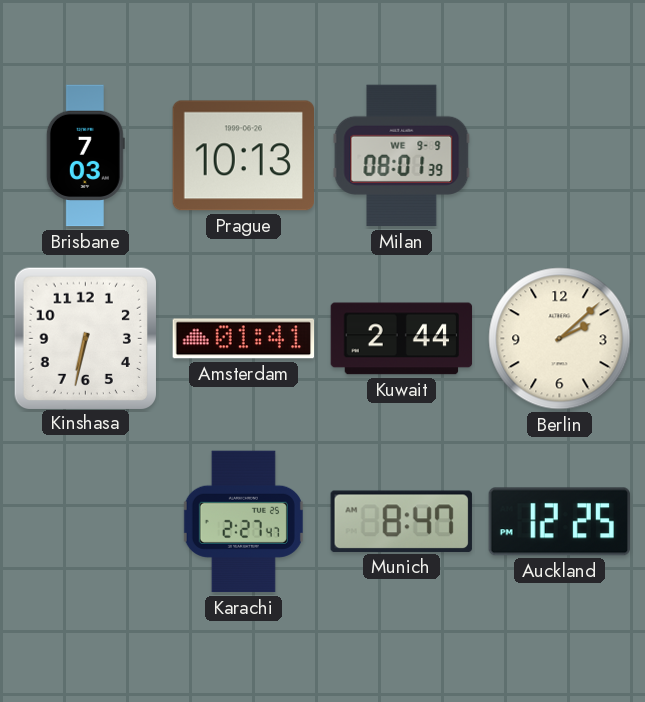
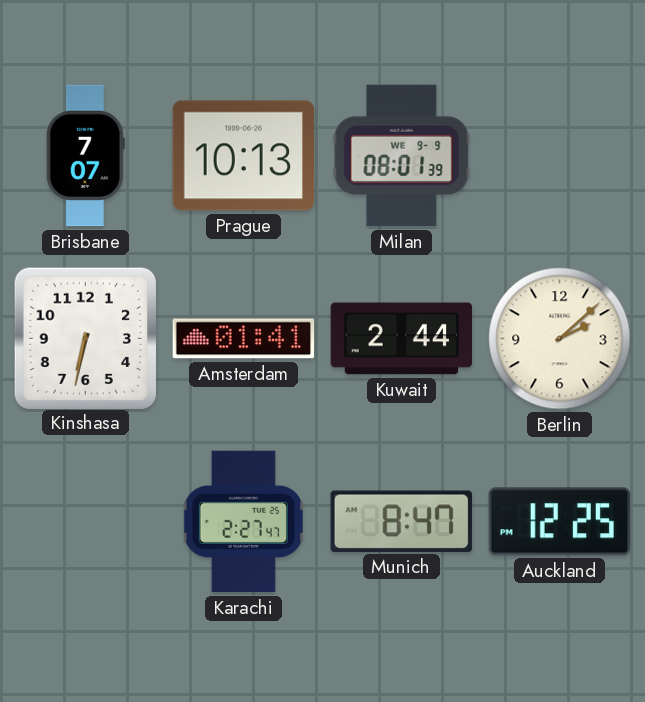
Brisbane: 7:03 -> 7:07
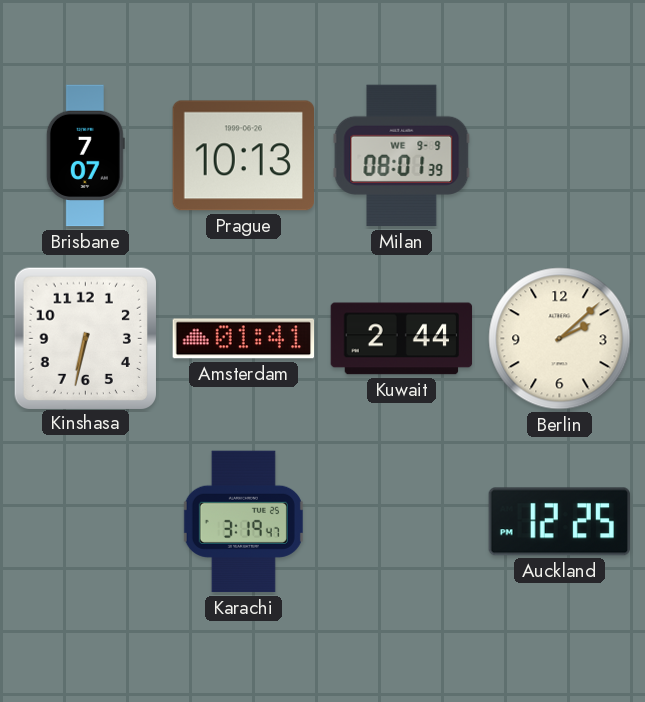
Karachi: 2:27 -> 3:19
Munich: 8:47 -> none
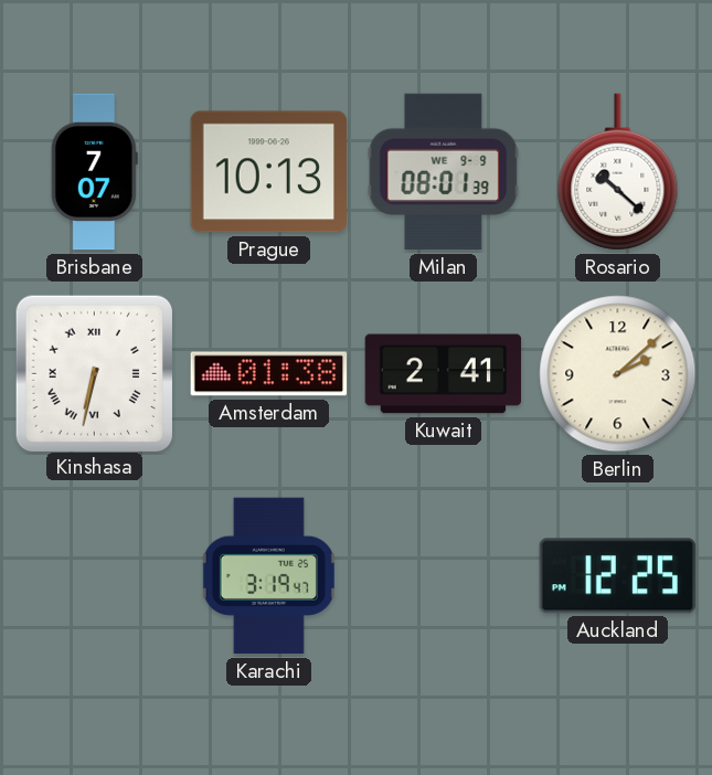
Rosario: none -> 10:22
Kinshasa numerals: Arabic -> Roman
Amsterdam: 01:41 -> 01:38
Kuwait: 2:44 -> 2:41
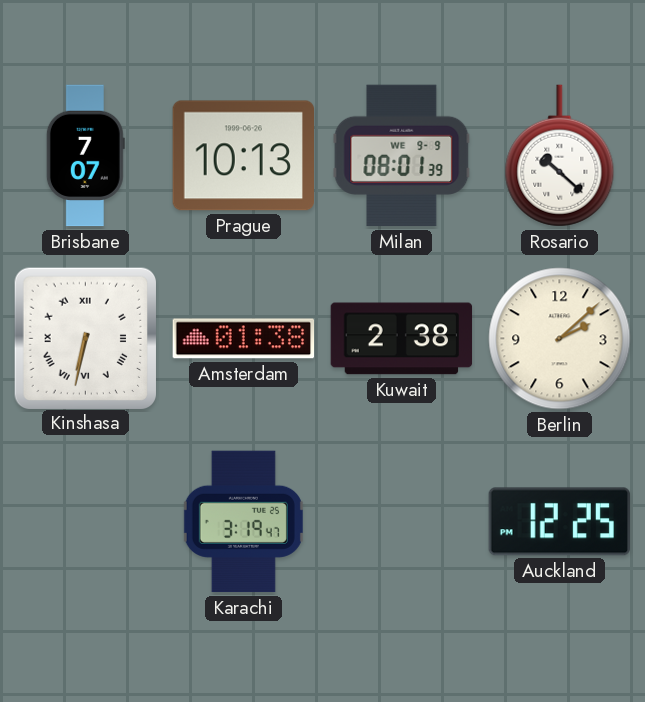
Kuwait: 2:41 -> 2:38
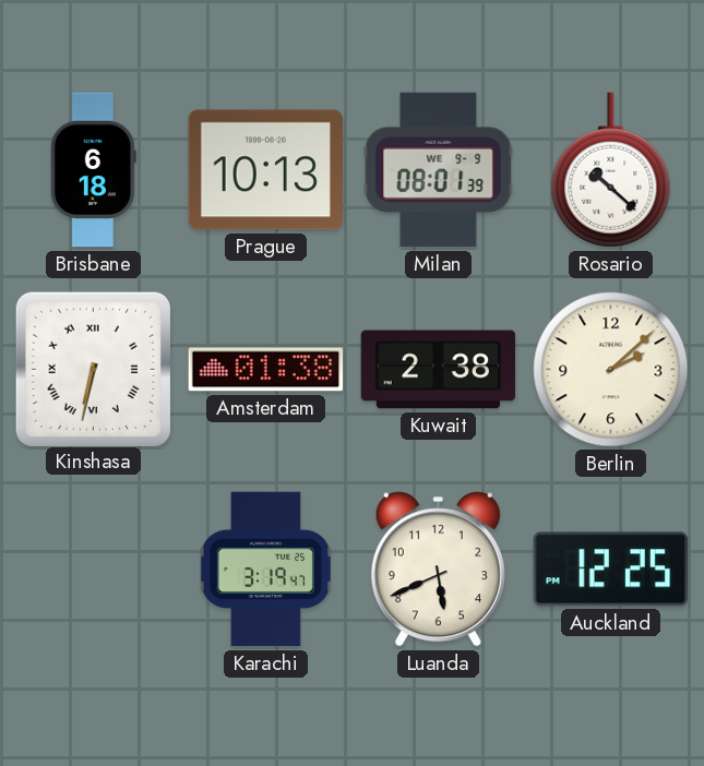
Brisbane: 7:07 -> 6:18
Luanda: none -> 5:41
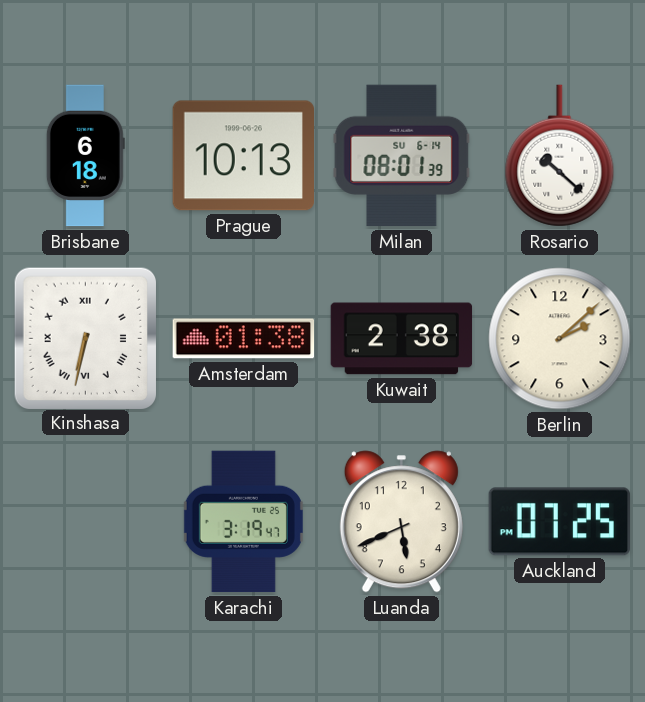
Milan date: WE 9-9 -> SU 6-14
Auckland: 12:25 -> 07:25
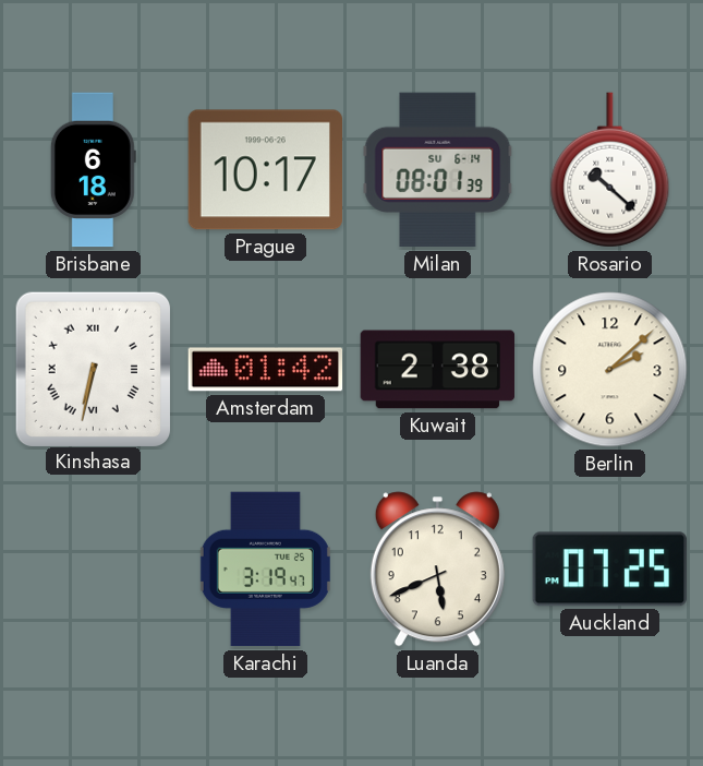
Prague: 10:13 -> 10:17
Amsterdam: 01:38 -> 01:42
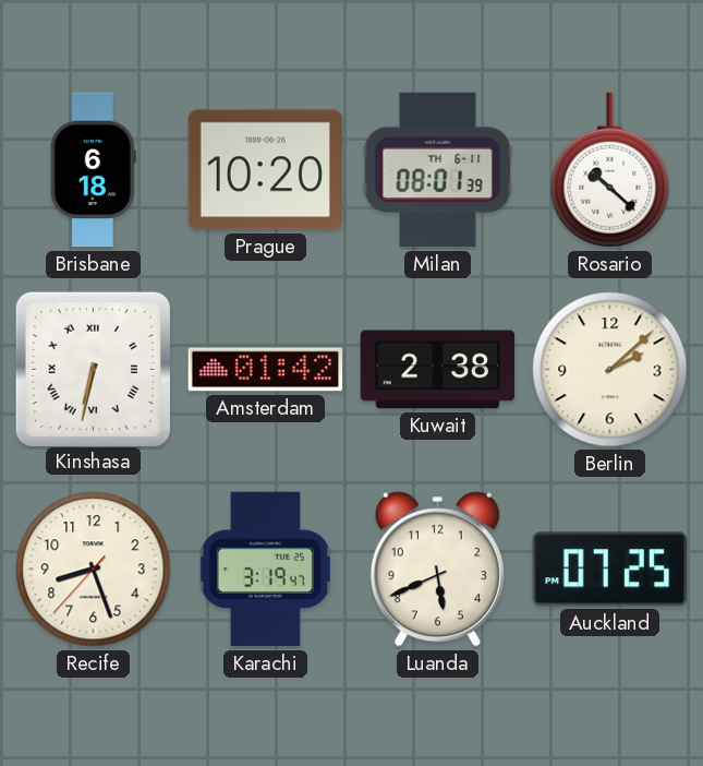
Prague: 10:17 -> 10:20
Milan date: SU 6-14 -> TH 6-11
Recife: none -> 8:26
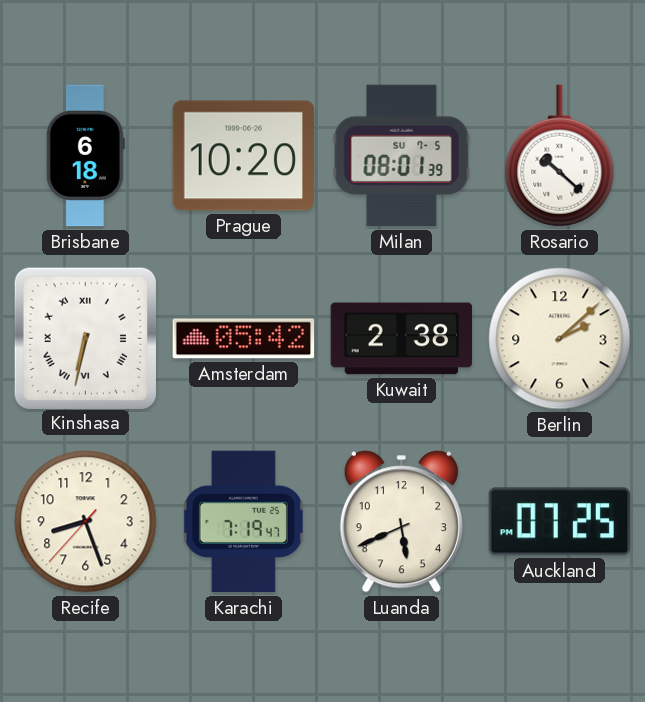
Milan date: TH 6-11 -> SU 7-5
Amsterdam: 01:42 -> 05:42
Karachi: 3:19 -> 7:19
